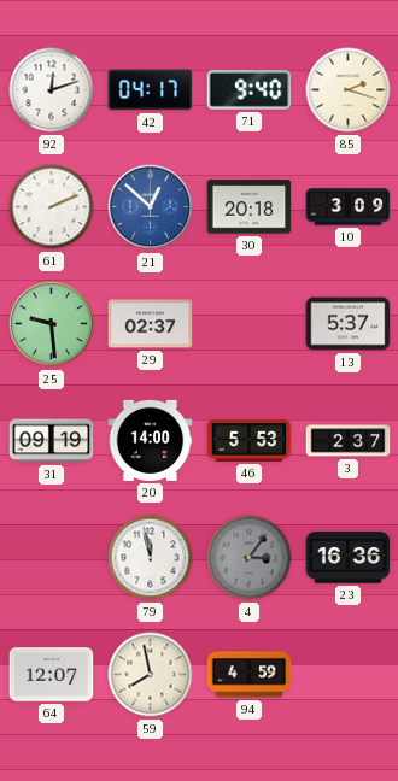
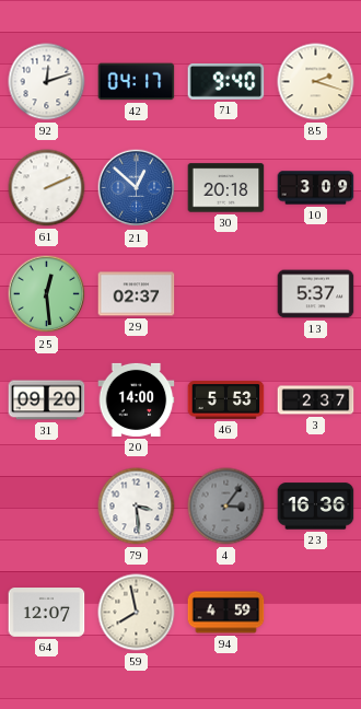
25: 9:29 -> 12:29
31: 09:19 -> 09:20
79: 11:58 -> 3:29
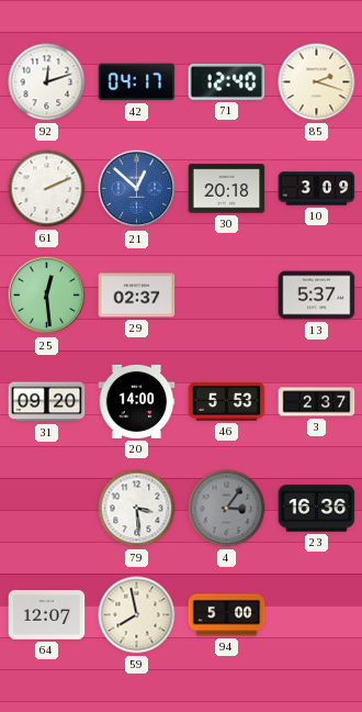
71: 9:40 -> 12:40
94: 4:59 -> 5:00
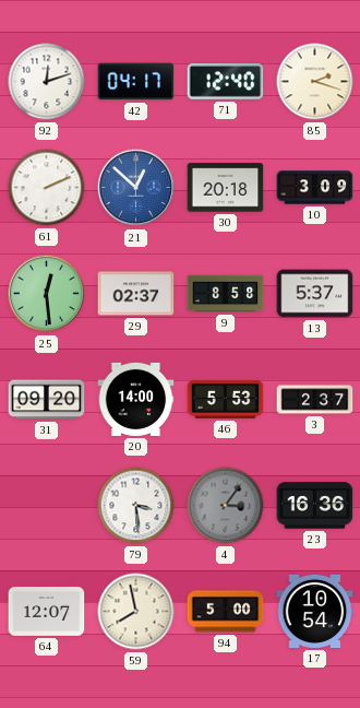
9: none -> 8:58
17: none -> 10:54
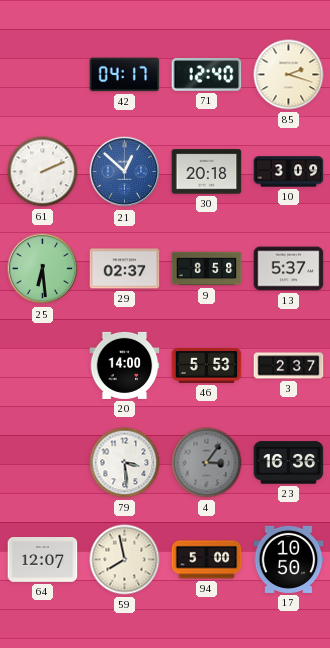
92: 12:12 -> none
25: 12:29 -> 6:29
31: 09:20 -> none
17: 10:54 -> 10:50
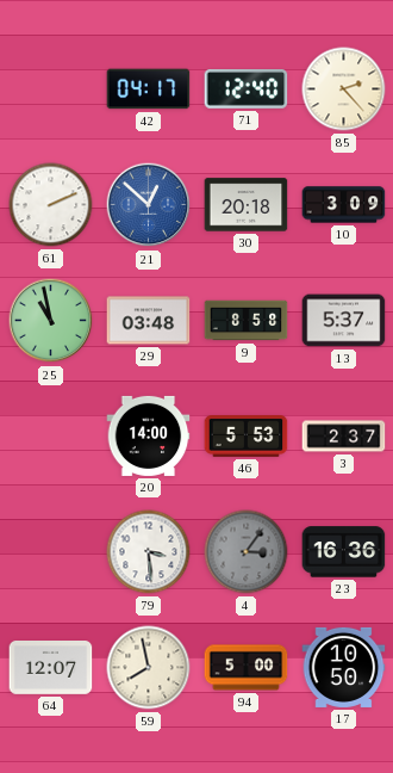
85: 2:18 -> 2:23
25: 6:29 -> 10:58
29: 02:37 -> 03:48
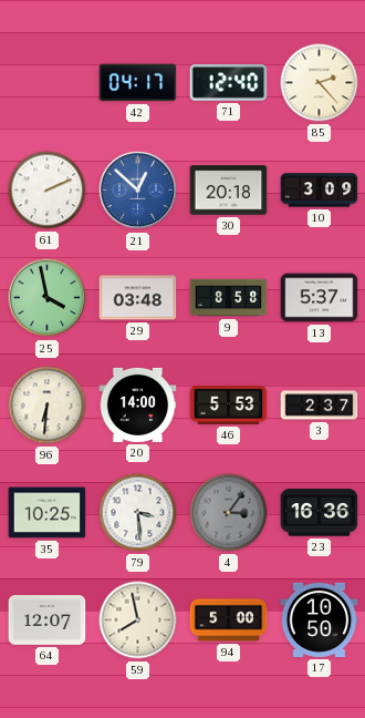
25: 10:58 -> 3:58
96: none -> 6:31
35: none -> 10:25
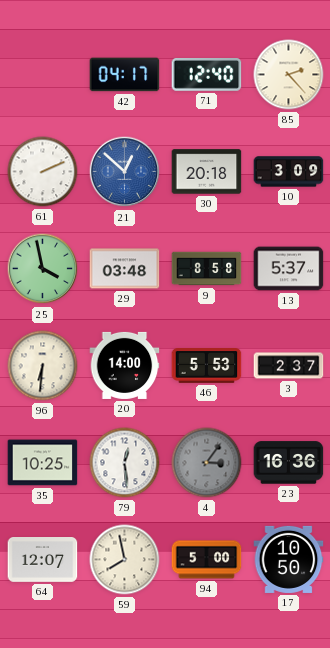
79: 3:29 -> 12:29
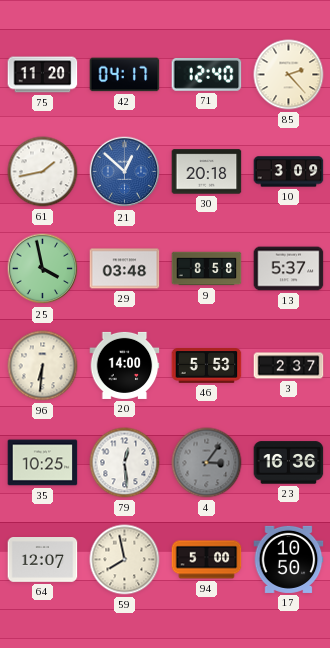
75: none -> 11:20
61: 2:11 -> 1:43
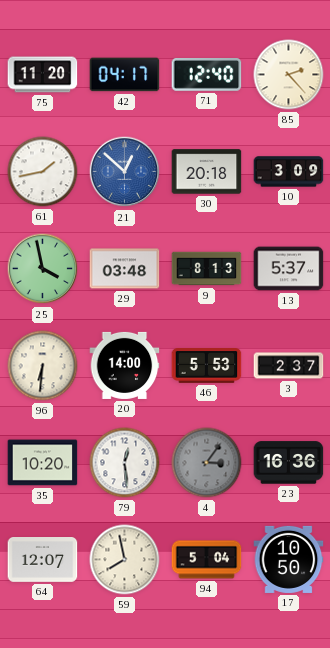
9: 8:58 -> 8:13
35: 10:25 -> 10:20
94: 5:00 -> 5:04
